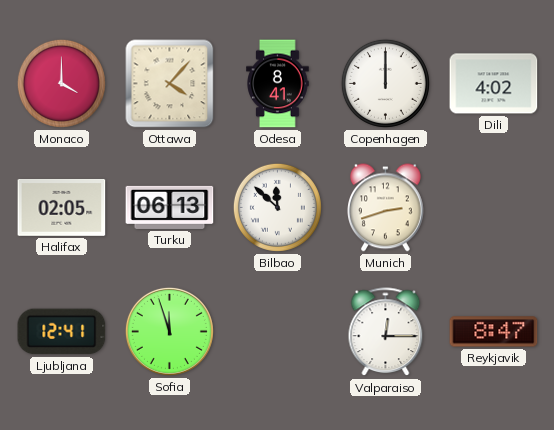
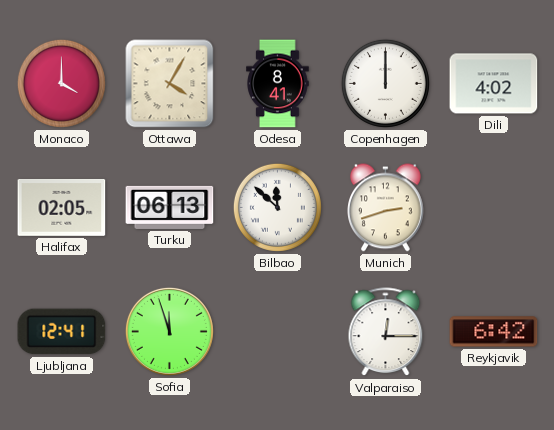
Ottawa: 4:07 -> 4:05
Reykjavik: 8:47 -> 6:42
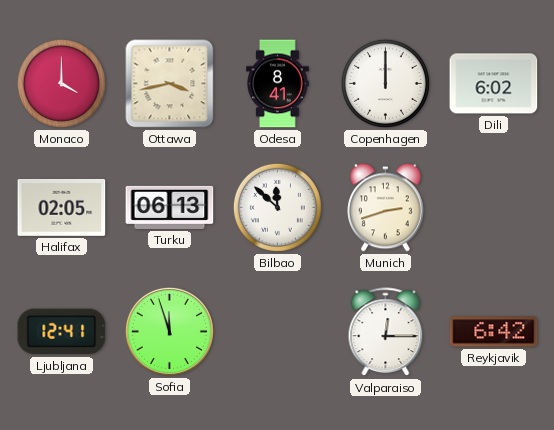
Ottawa: 4:05 -> 3:43
Dili: 4:02 -> 6:02
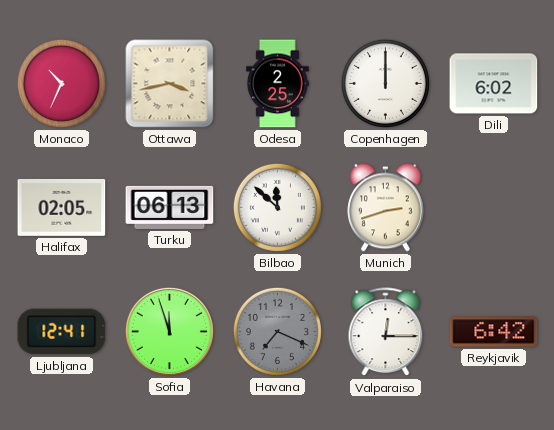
Monaco: 4:00 -> 10:34
Odesa: 8:41 -> 2:25
Havana: none -> 7:19
